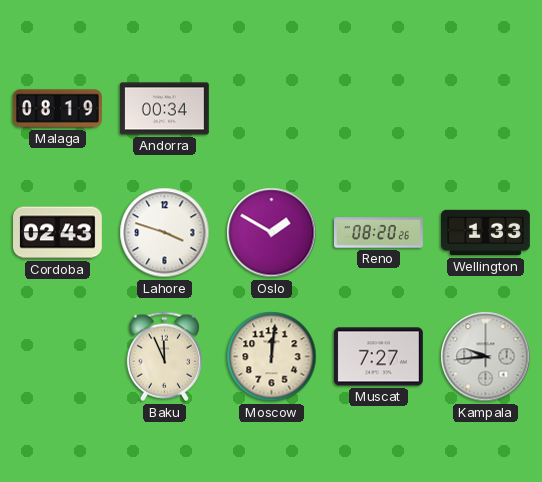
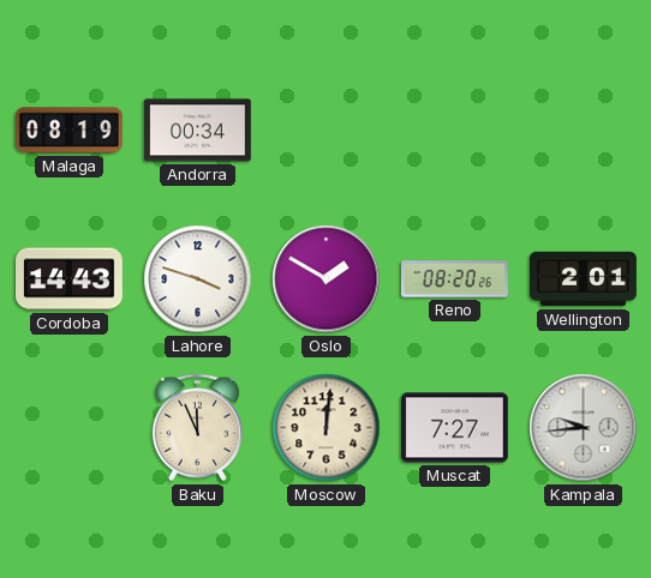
Cordoba: 02:43 -> 14:43
Wellington: 1:33 -> 2:01
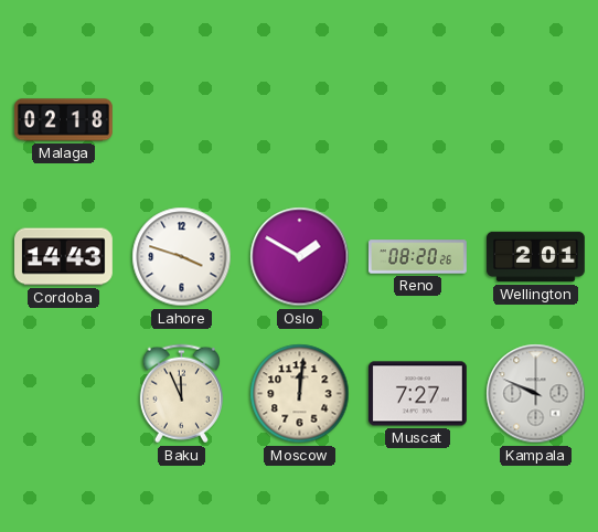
Malaga: 08:19 -> 02:18
Andorra: 00:34 -> none
Kampala: 9:44 -> 9:49
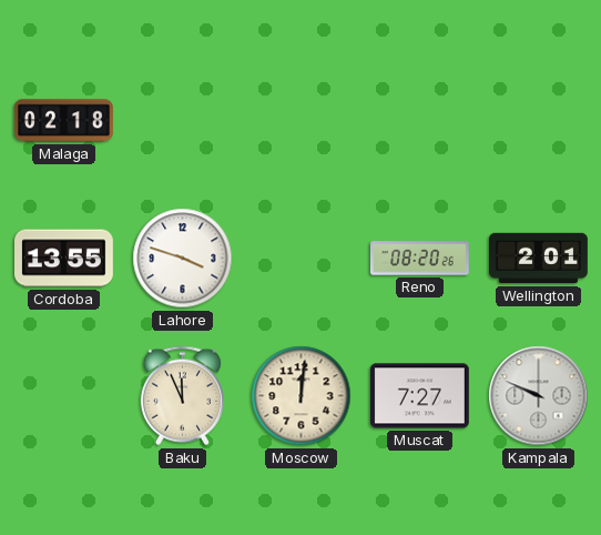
Cordoba: 14:43 -> 13:55
Oslo: 1:50 -> none
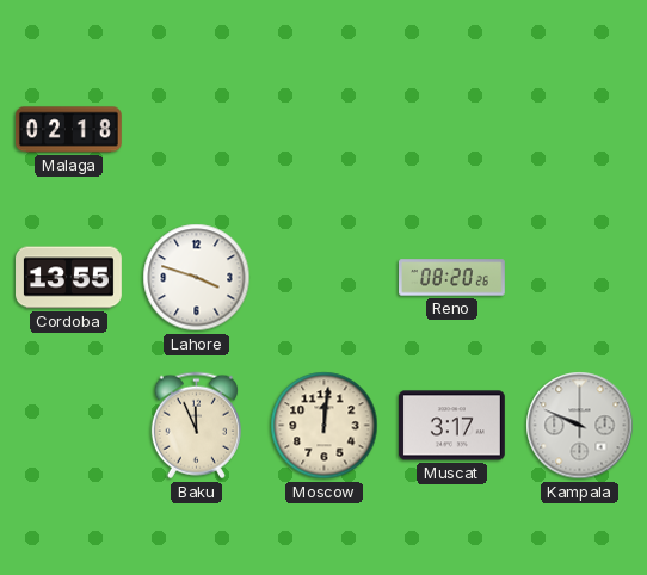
Wellington: 2:01 -> none
Muscat: 7:27 -> 3:17
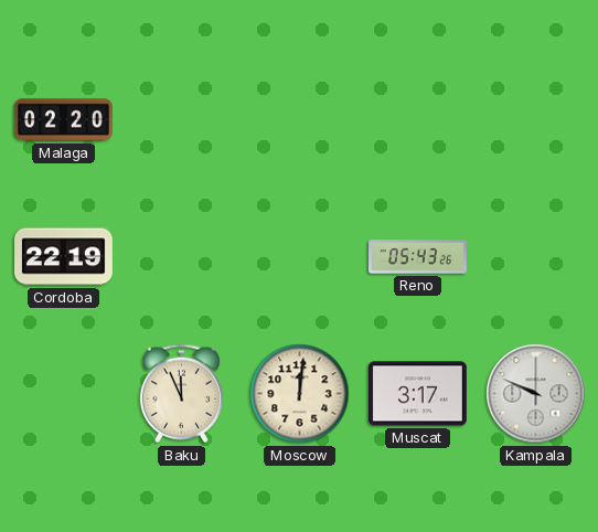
Malaga: 02:18 -> 02:20
Cordoba: 13:55 -> 22:19
Lahore: 3:48 -> none
Reno: 08:20 -> 05:43
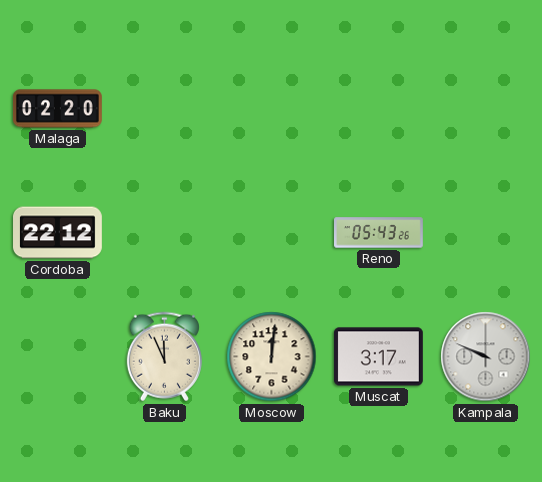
Cordoba: 22:19 -> 22:12
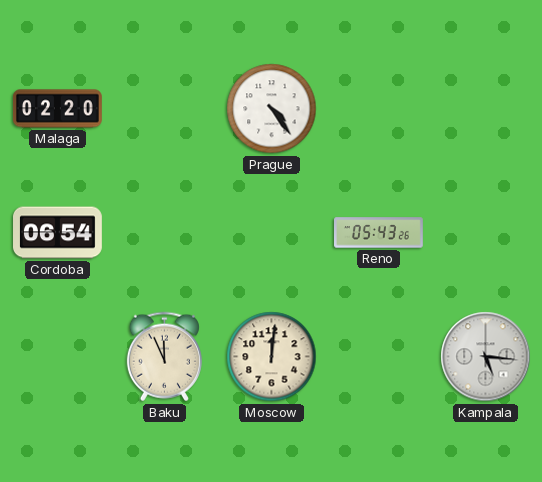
Prague: none -> 4:24
Cordoba: 22:12 -> 06:54
Muscat: 3:17 -> none
Kampala: 9:49 -> 5:16
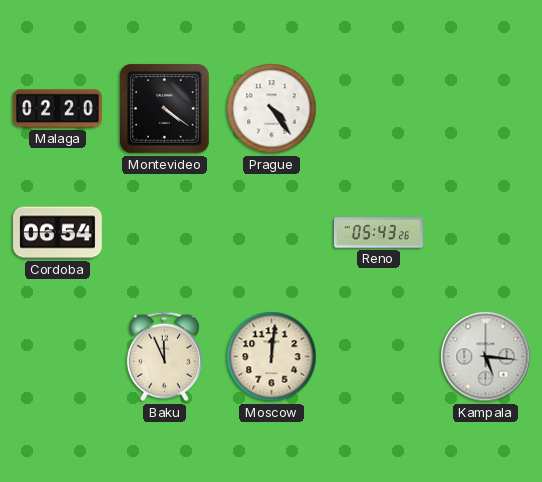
Montevideo: none -> 4:21
